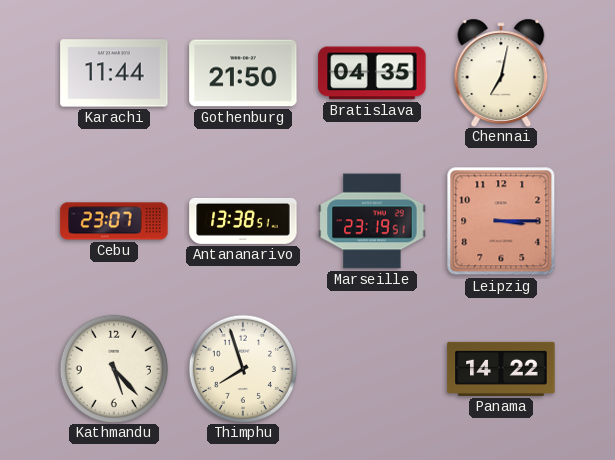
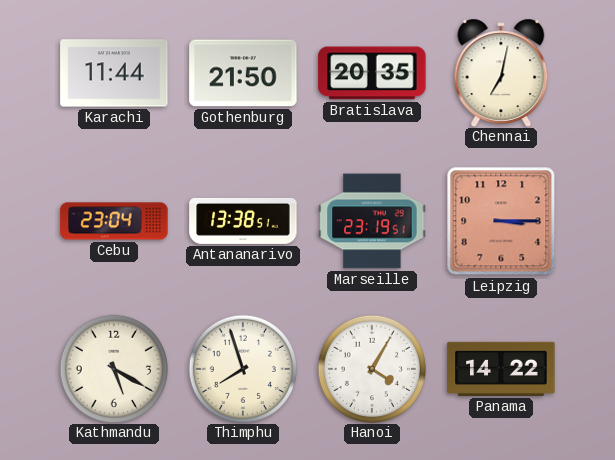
Bratislava: 04:35 -> 20:35
Cebu: 23:07 -> 23:04
Kathmandu: 5:23 -> 5:20
Hanoi: none -> 4:05
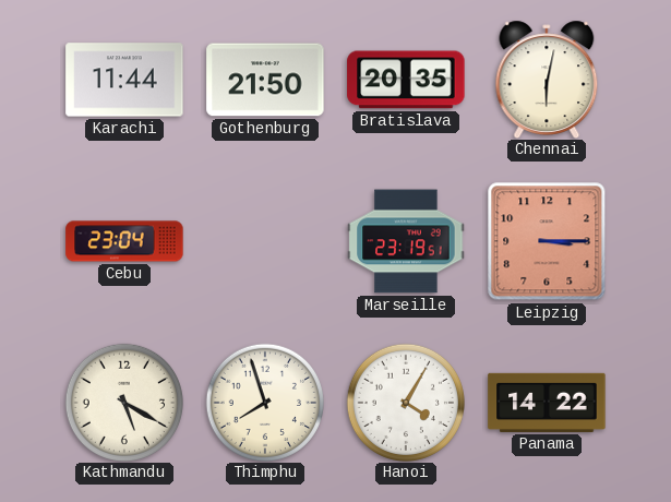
Chennai: 7:02 -> 6:02
Antananarivo: 13:38 -> none
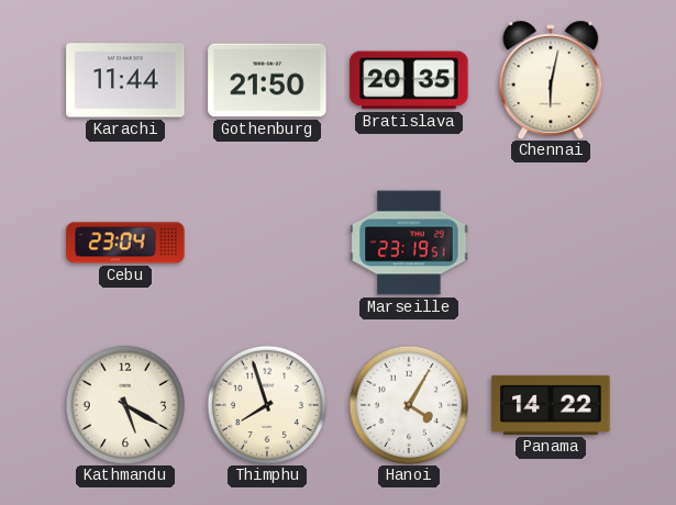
Leipzig: 3:15 -> none
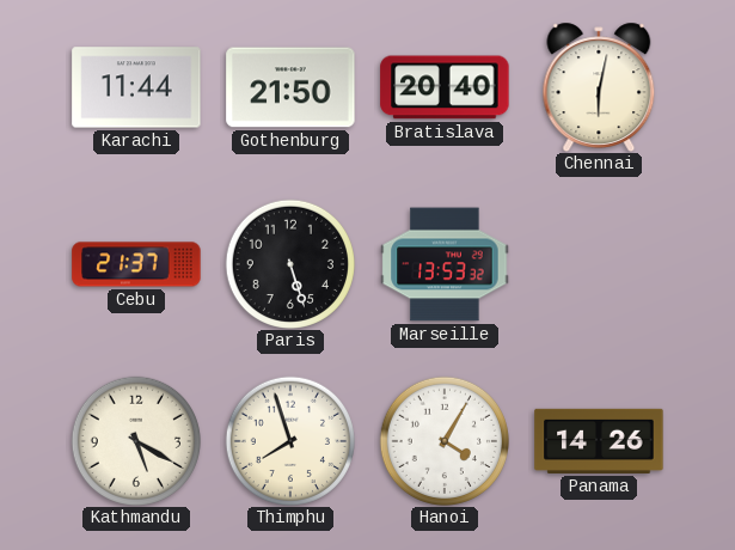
Bratislava: 20:35 -> 20:40
Cebu: 23:04 -> 21:37
Paris: none -> 5:27
Marseille: 23:19 -> 13:53
Panama: 14:22 -> 14:26
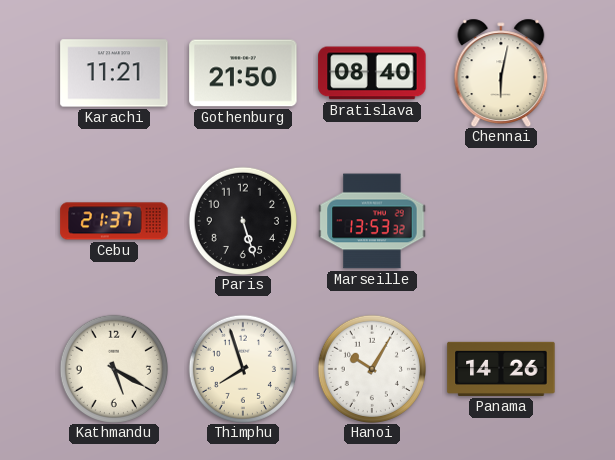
Karachi: 11:44 -> 11:21
Bratislava: 20:40 -> 08:40
Hanoi: 4:05 -> 10:05
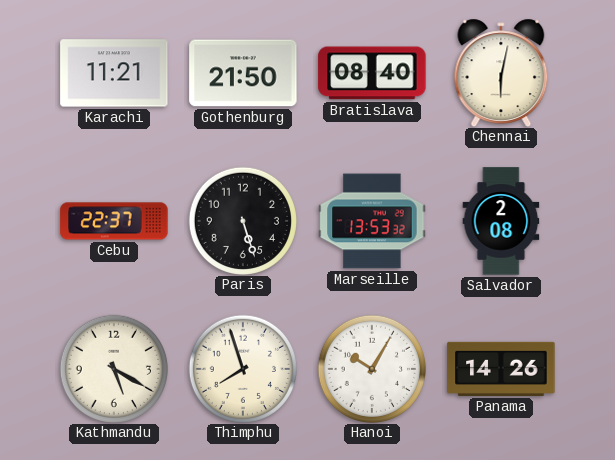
Cebu: 21:37 -> 22:37
Salvador: none -> 2:08
